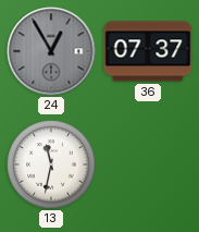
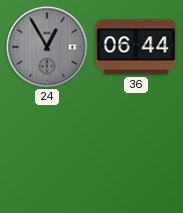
36: 07:37 -> 06:44
13: 11:32 -> none
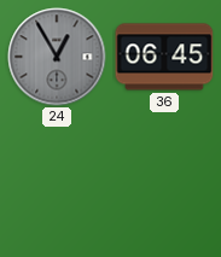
36: 06:44 -> 06:45
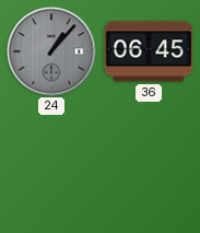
24: 12:55 -> 1:07
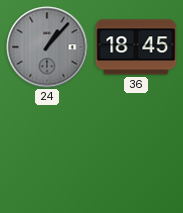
36: 06:45 -> 18:45
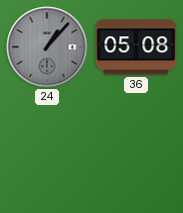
36: 18:45 -> 05:08
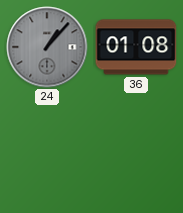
36: 05:08 -> 01:08
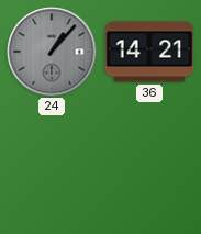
36: 01:08 -> 14:21
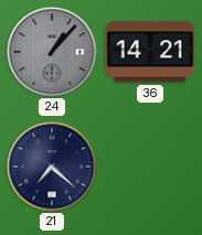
21: none -> 7:22
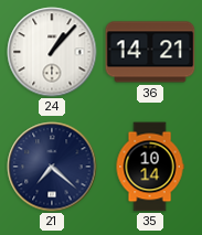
24 dial: grey -> white
35: none -> 10:14
